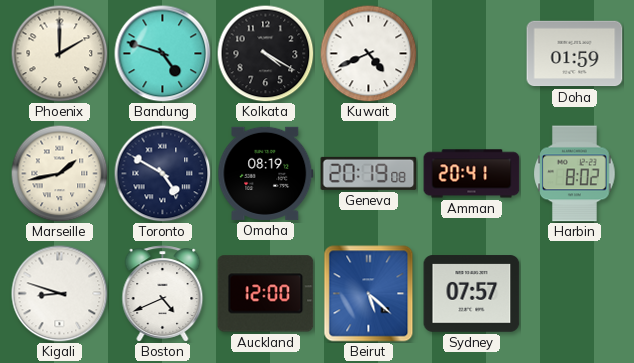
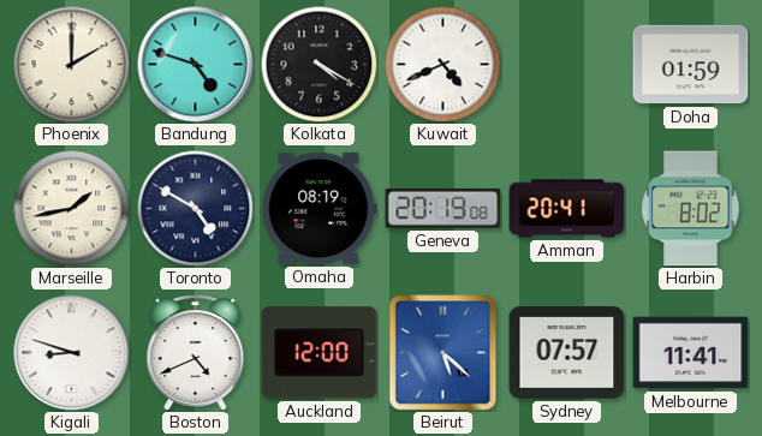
Melbourne: none -> 11:41
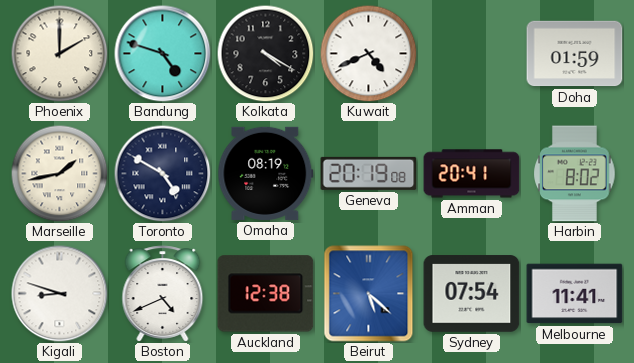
Auckland: 12:00 -> 12:38
Sydney: 07:57 -> 07:54
